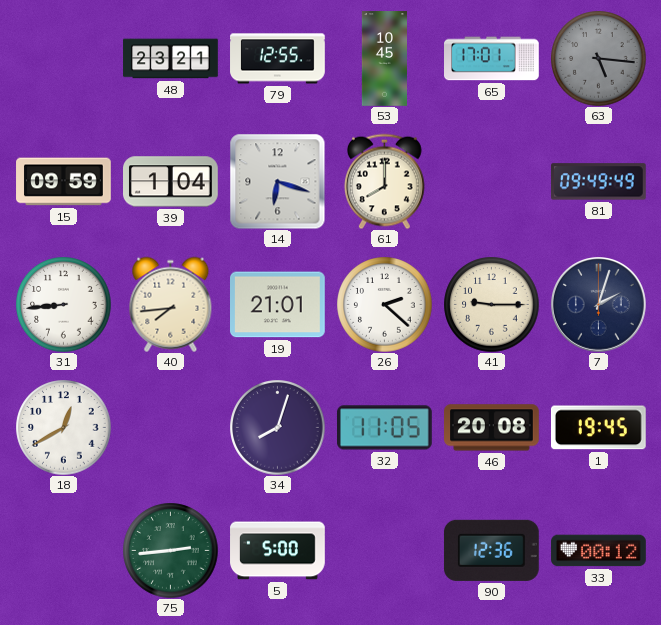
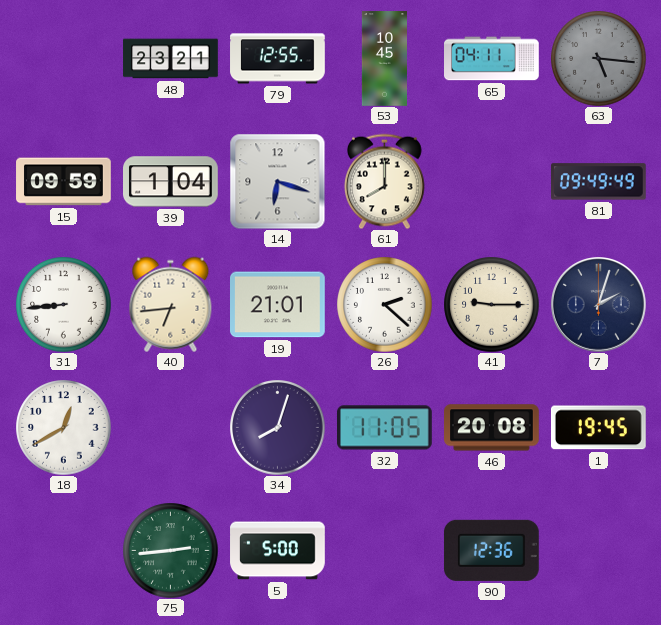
65: 17:01 -> 04:11
40: 7:44 -> 6:44
33: 00:12 -> none
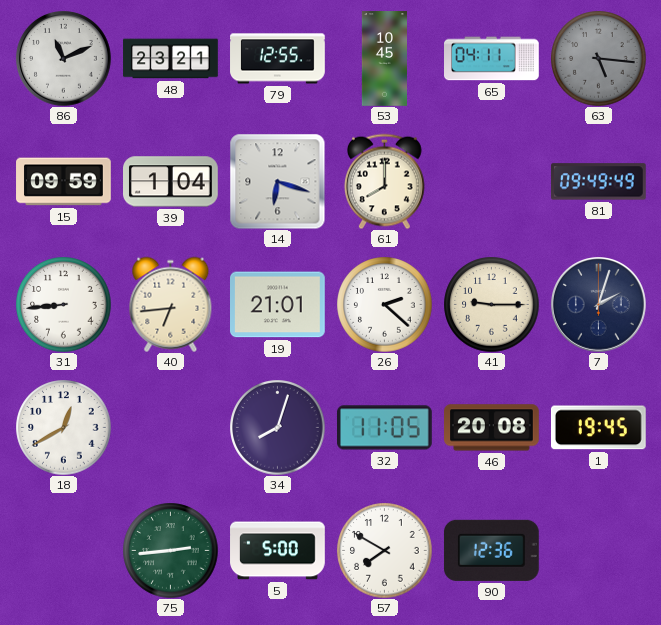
86: none -> 11:11
57: none -> 7:50
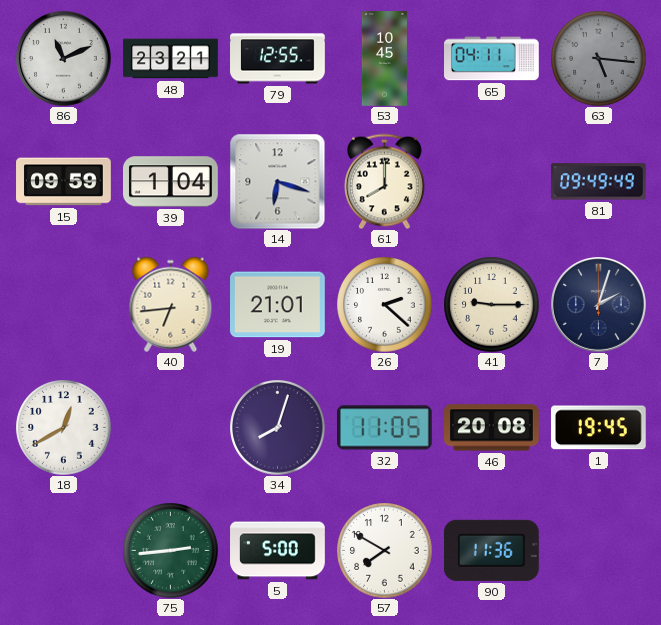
31: 8:44 -> none
90: 12:36 -> 11:36
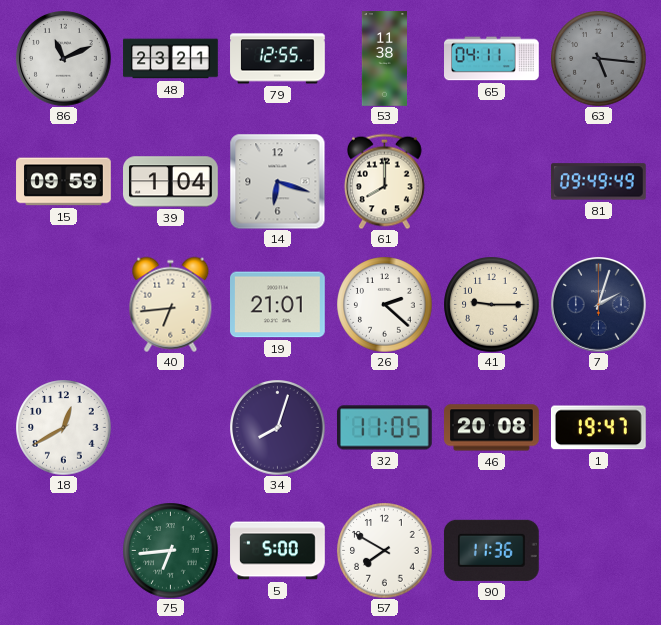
53: 10:45 -> 11:38
1: 19:45 -> 19:47
75: 2:44 -> 6:44
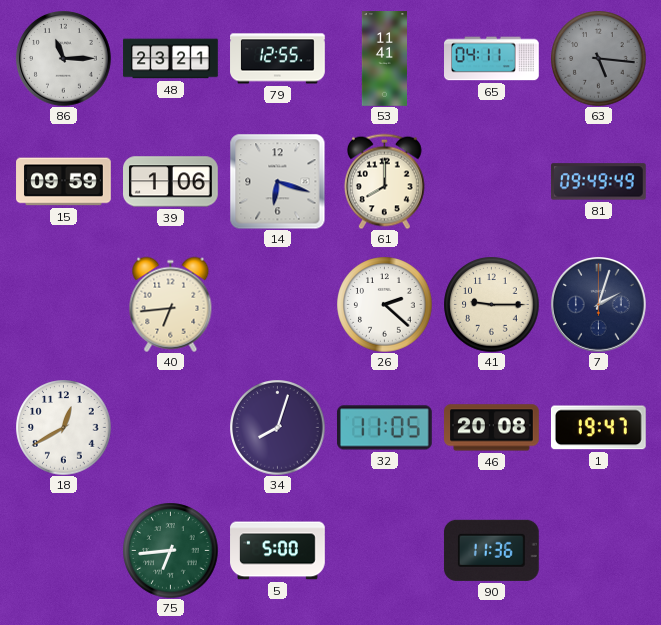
86: 11:11 -> 11:15
53: 11:38 -> 11:41
39: 1:04 -> 1:06
19: 21:01 -> none
57: 7:50 -> none
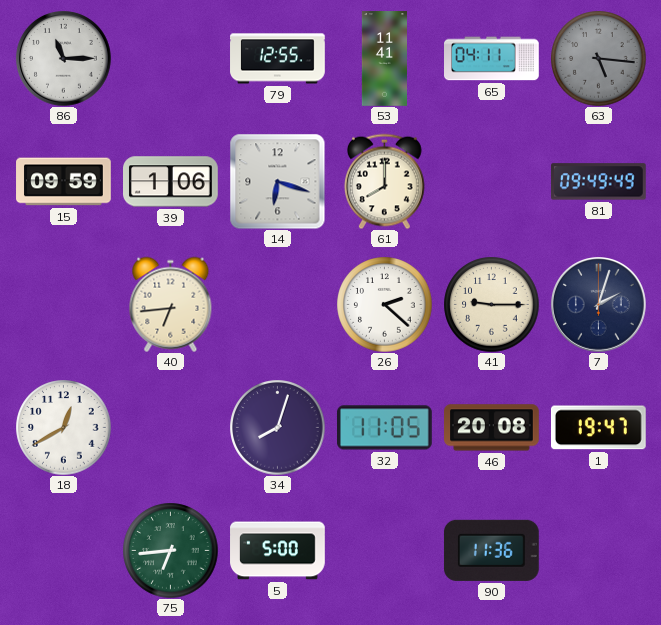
48: 23:21 -> none
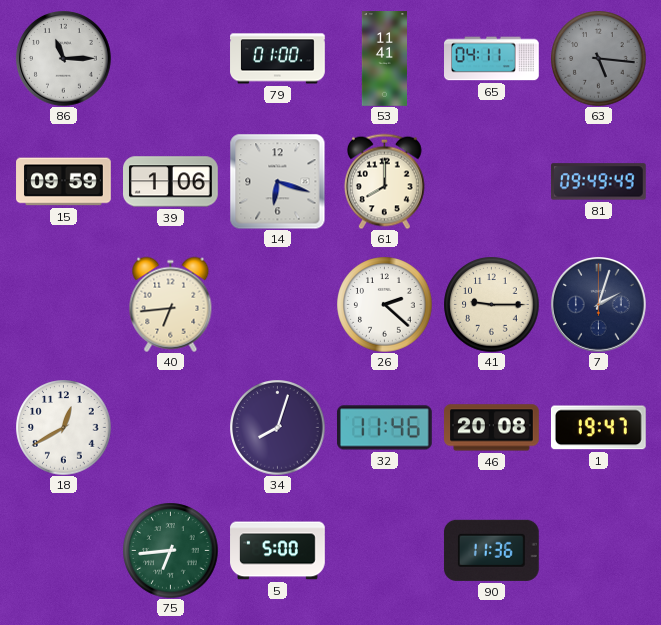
79: 12:55 -> 01:00
32: 11:05 -> 11:46
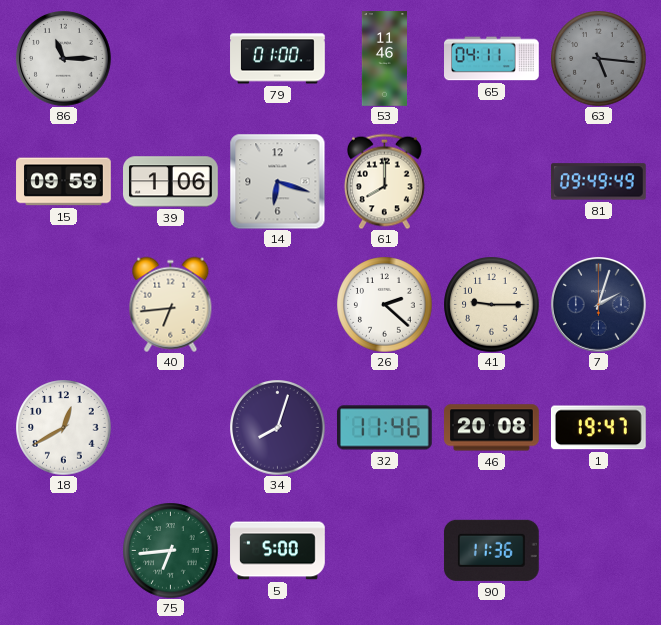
53: 11:41 -> 11:46
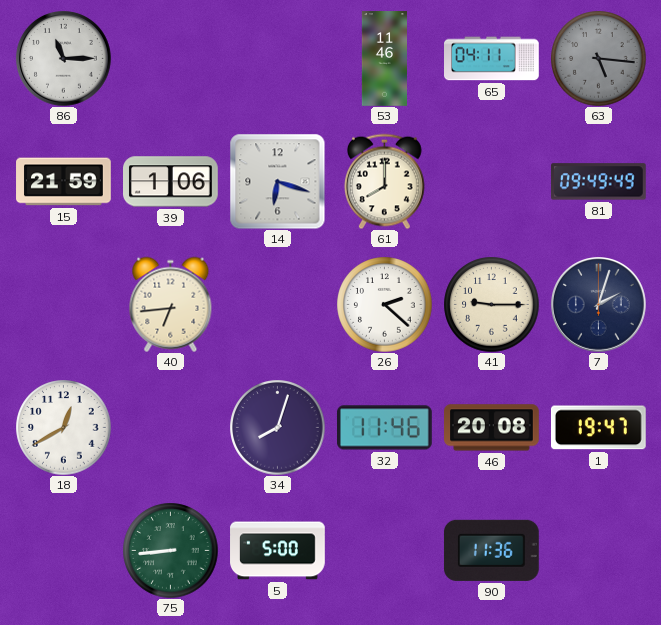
79: 01:00 -> none
15: 09:59 -> 21:59
75: 6:44 -> 8:44
